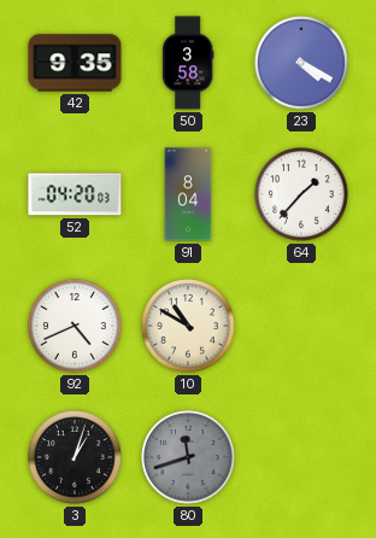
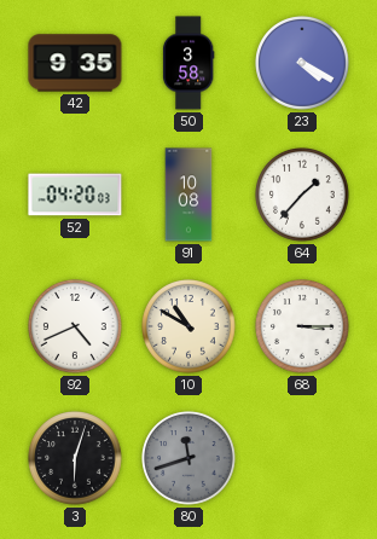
91: 8:04 -> 10:08
68: none -> 3:15
3: 1:03 -> 6:03
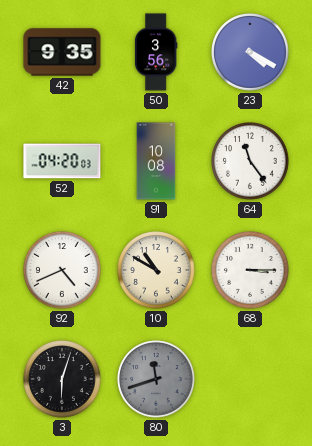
50: 3:58 -> 3:56
64: 1:37 -> 11:24
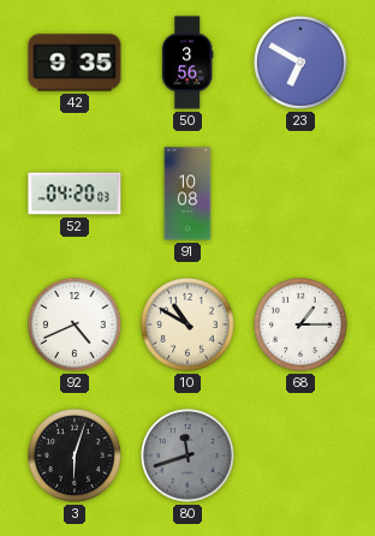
23: 4:20 -> 6:50
64: 11:24 -> none
68: 3:15 -> 1:15
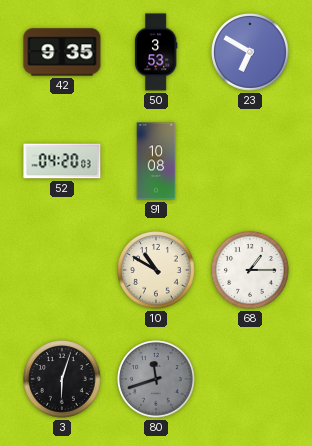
50: 3:56 -> 3:53
92: 4:41 -> none
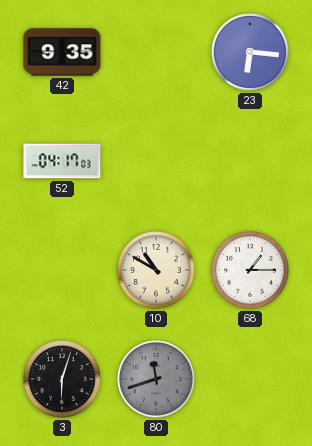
50: 3:53 -> none
23: 6:50 -> 6:16
52: 04:20 -> 04:17
91: 10:08 -> none
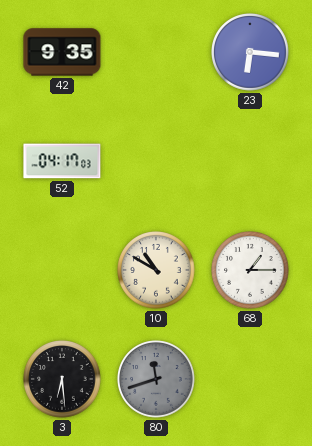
3: 6:03 -> 6:29
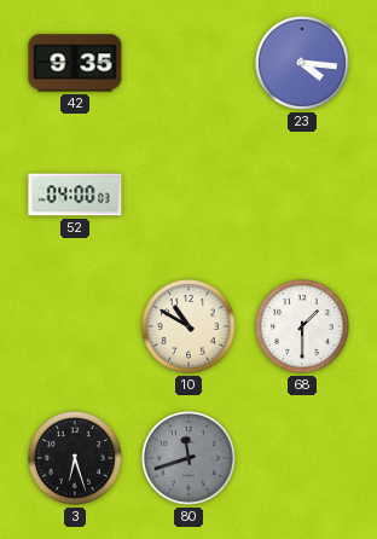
23: 6:16 -> 4:16
52: 04:17 -> 04:00
68: 1:15 -> 1:30
3: 6:29 -> 6:27
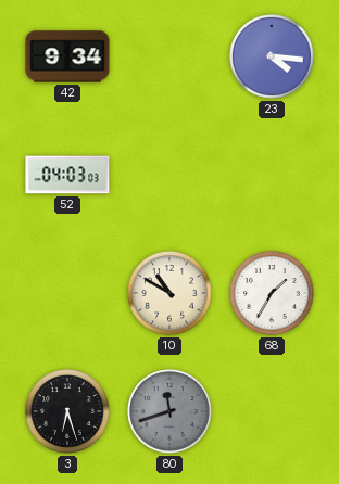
42: 9:35 -> 9:34
52: 04:00 -> 04:03
68: 1:30 -> 1:35
